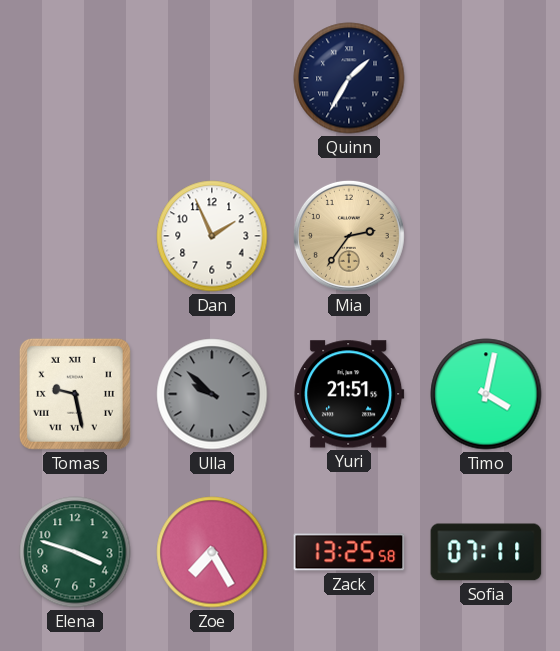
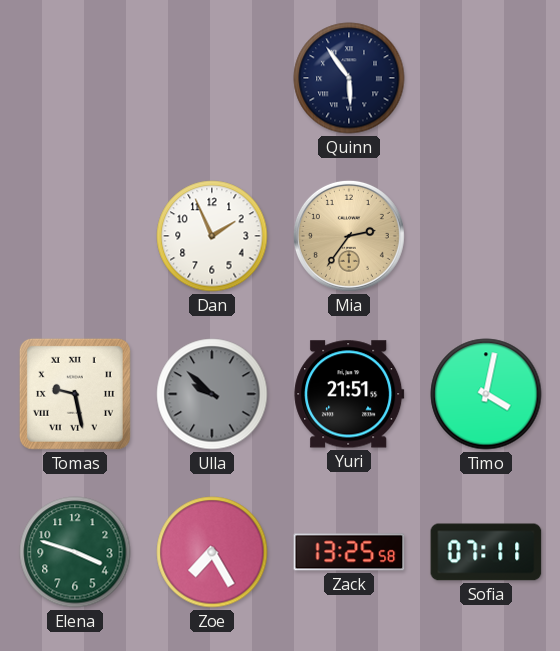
Quinn: 1:35 -> 5:54
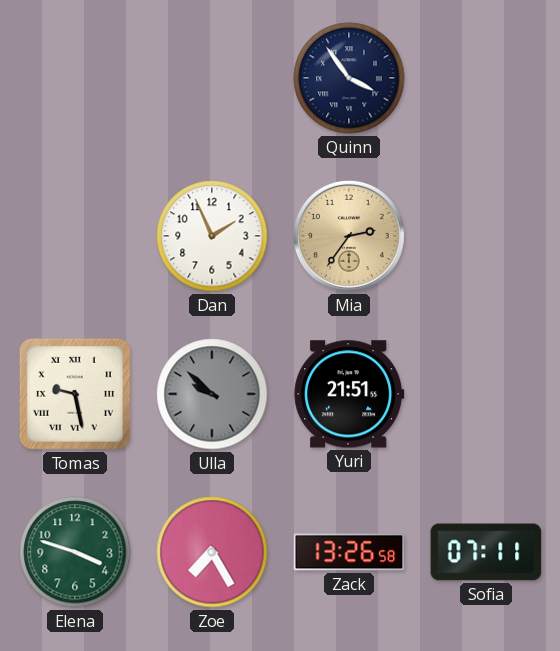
Quinn: 5:54 -> 3:54
Timo: 4:02 -> none
Zack: 13:25 -> 13:26
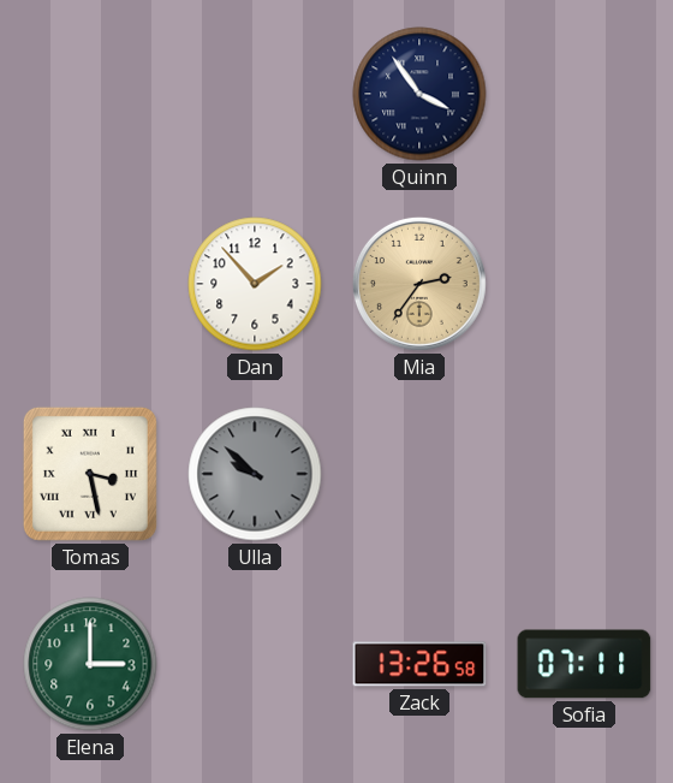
Dan: 1:56 -> 1:53
Tomas: 9:28 -> 3:28
Yuri: 21:51 -> none
Elena: 3:48 -> 3:00
Zoe: 7:25 -> none
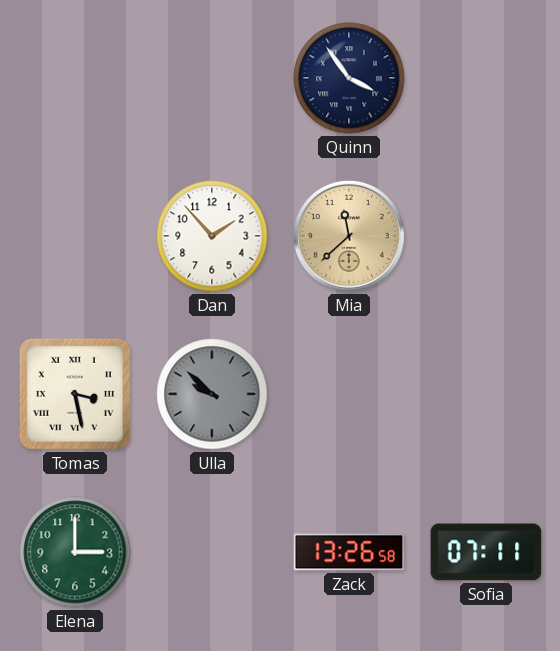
Mia: 2:36 -> 11:38
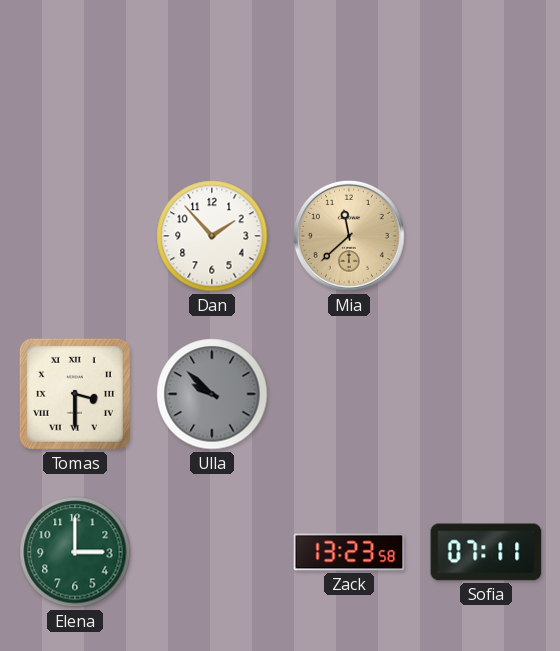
Quinn: 3:54 -> none
Tomas: 3:28 -> 3:30
Zack: 13:26 -> 13:23
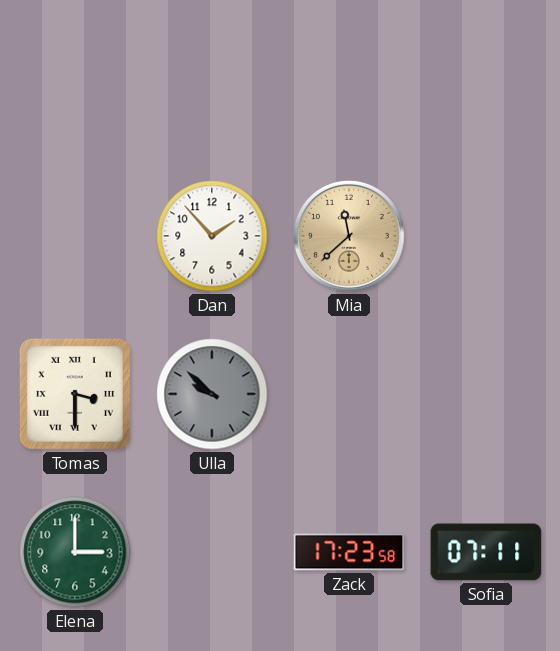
Zack: 13:23 -> 17:23
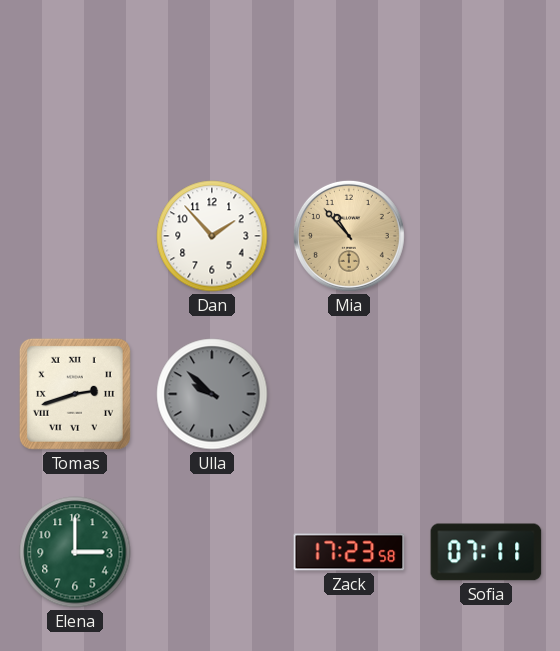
Mia: 11:38 -> 10:53
Tomas: 3:30 -> 2:42
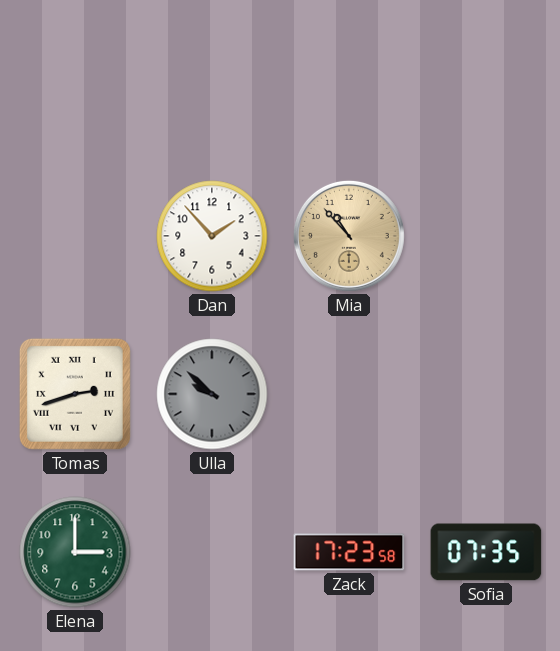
Sofia: 07:11 -> 07:35
